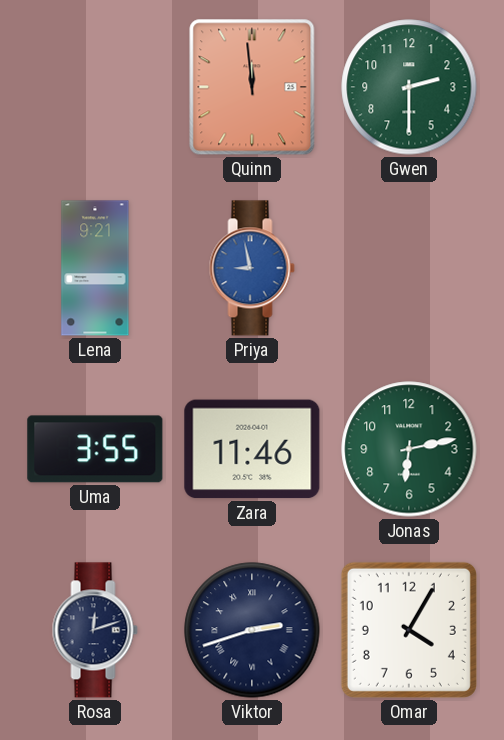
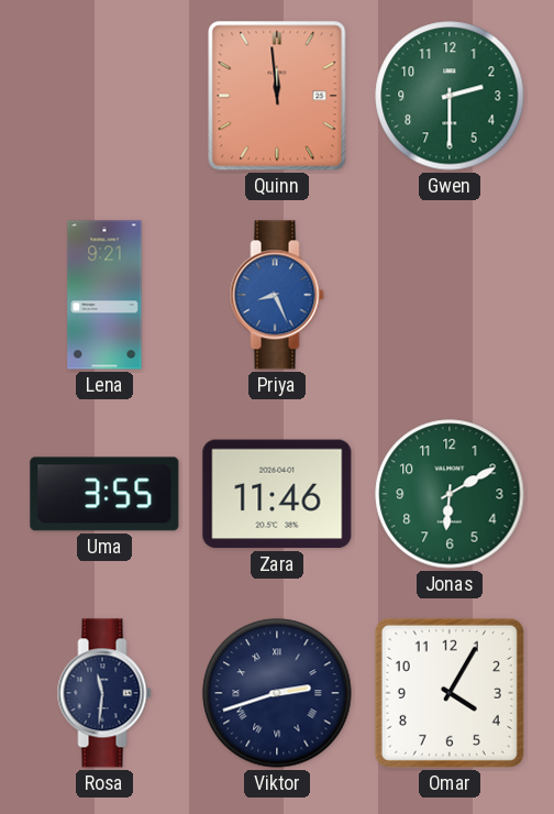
Priya: 8:58 -> 8:26
Jonas: 6:13 -> 6:10
Rosa: 12:12 -> 11:31
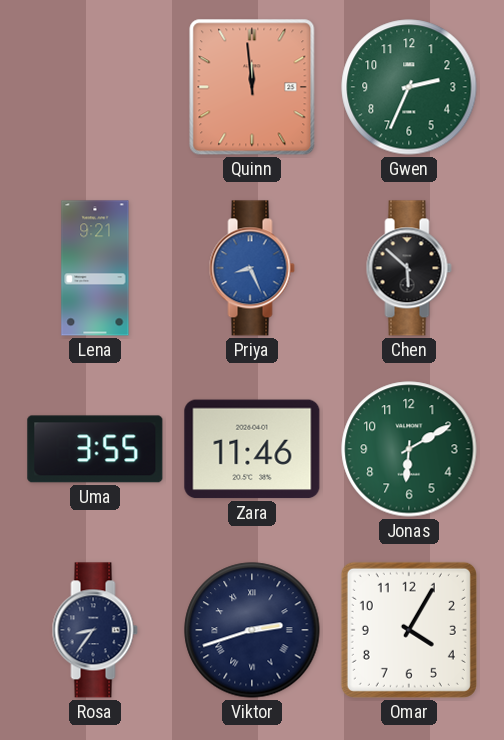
Gwen: 2:30 -> 2:34
Chen: none -> 5:52
Rosa: 11:31 -> 8:36
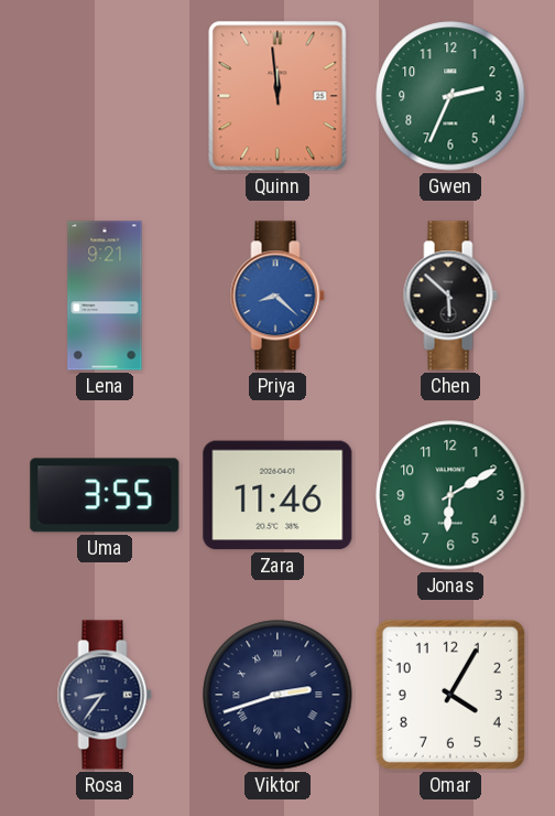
Priya: 8:26 -> 8:22
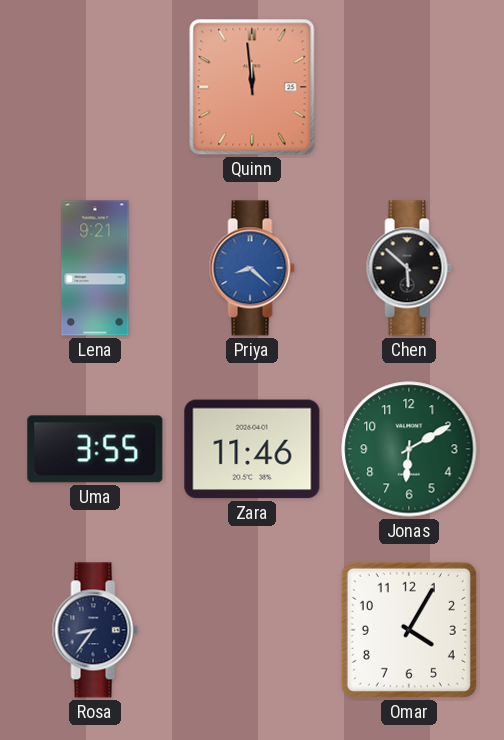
Gwen: 2:34 -> none
Viktor: 2:42 -> none
